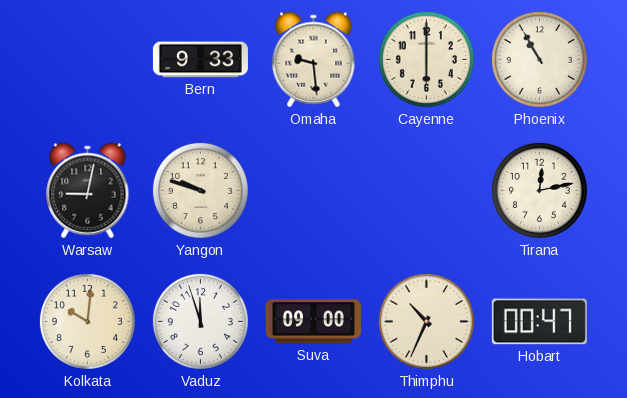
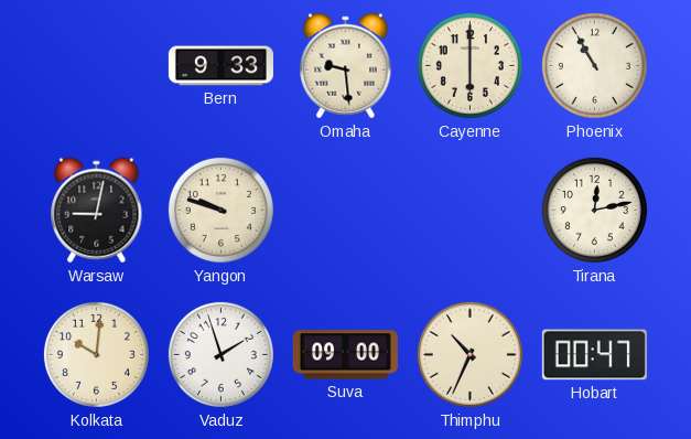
Vaduz: 11:57 -> 1:57
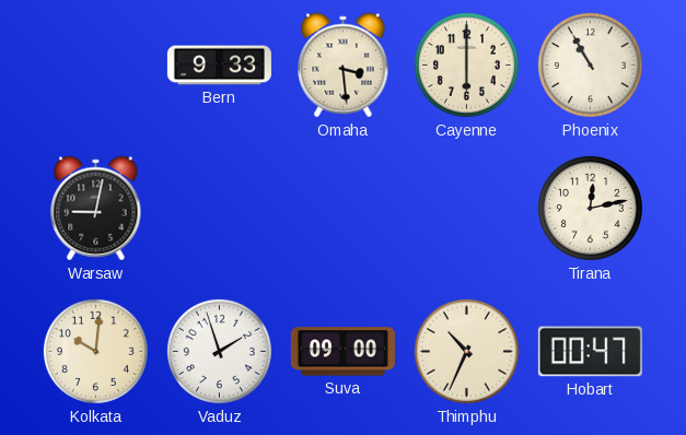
Omaha: 9:29 -> 3:29
Yangon: 9:48 -> none
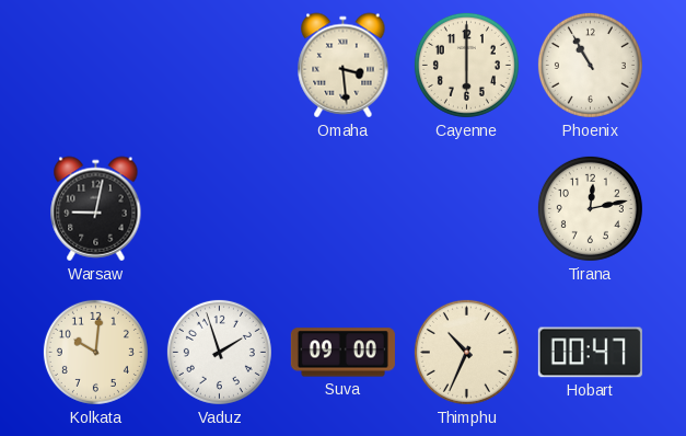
Bern: 9:33 -> none
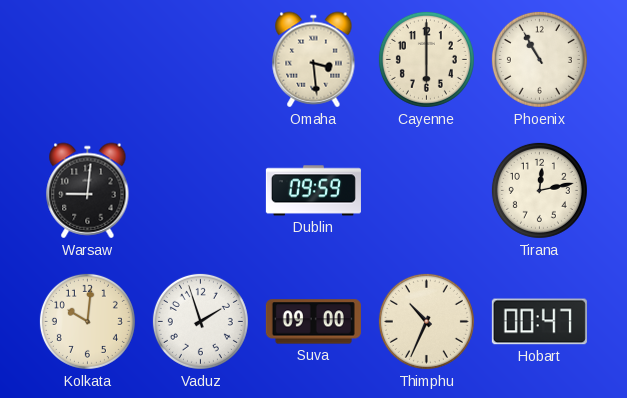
Warsaw: 9:02 -> 9:01
Dublin: none -> 09:59
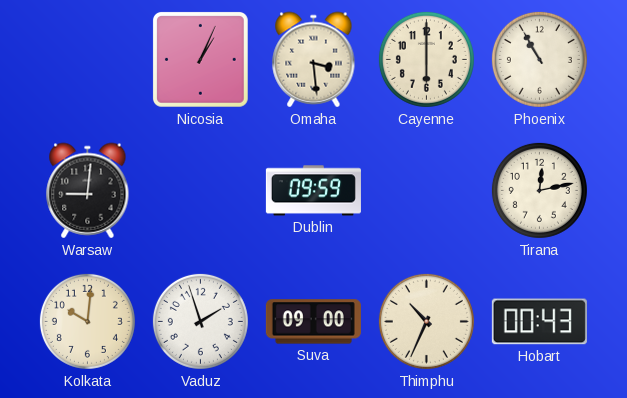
Nicosia: none -> 1:04
Hobart: 00:47 -> 00:43
